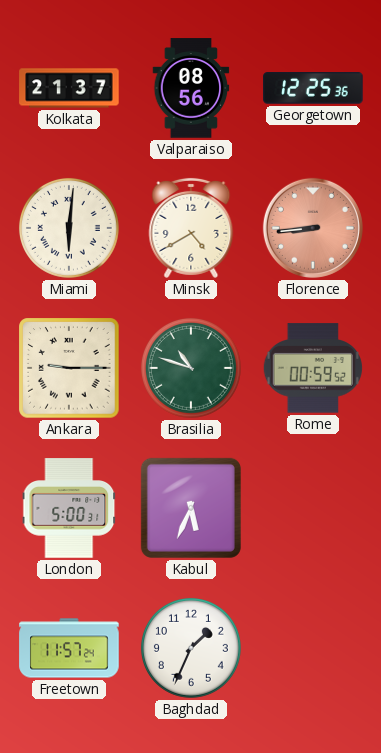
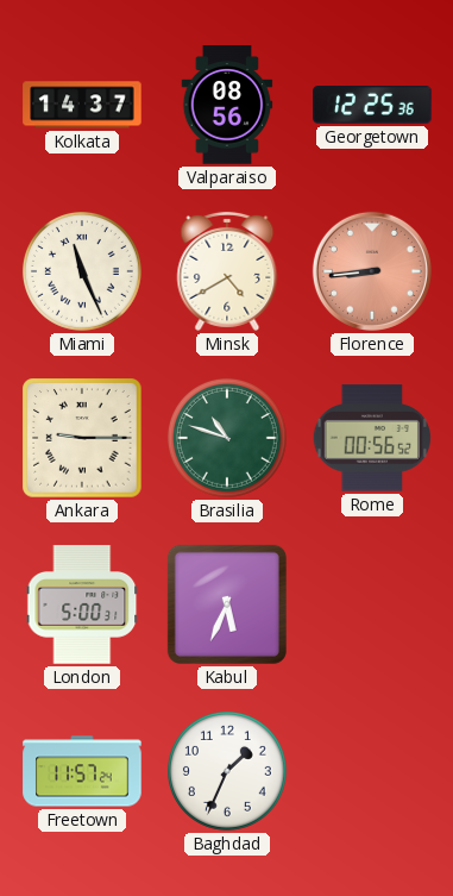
Kolkata: 21:37 -> 14:37
Miami: 6:01 -> 11:26
Rome: 00:59 -> 00:56
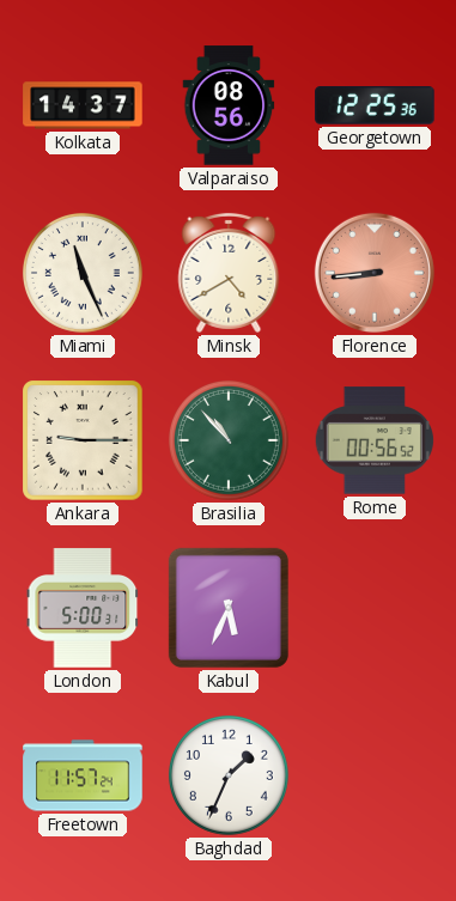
Brasilia: 10:48 -> 10:53
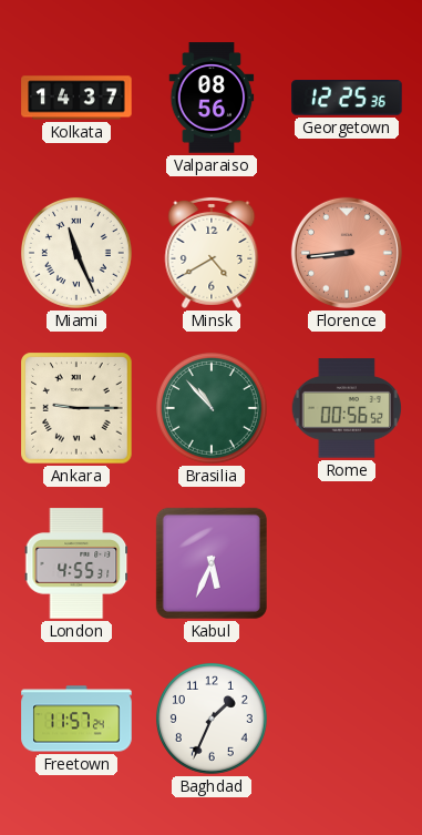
London: 5:00 -> 4:55
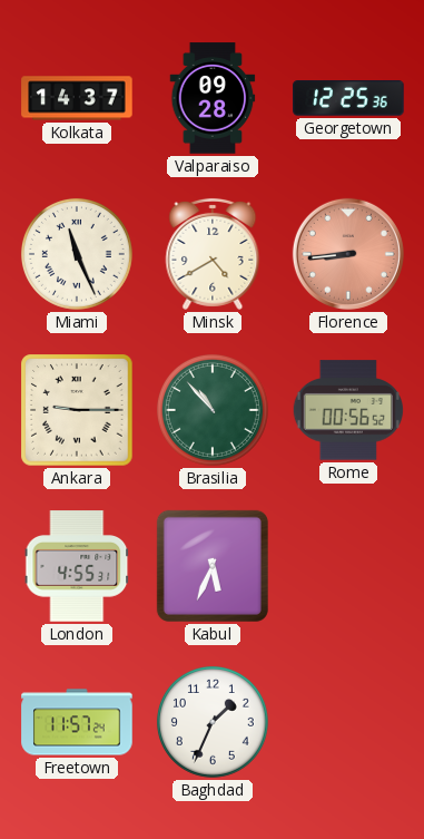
Valparaiso: 08:56 -> 09:28
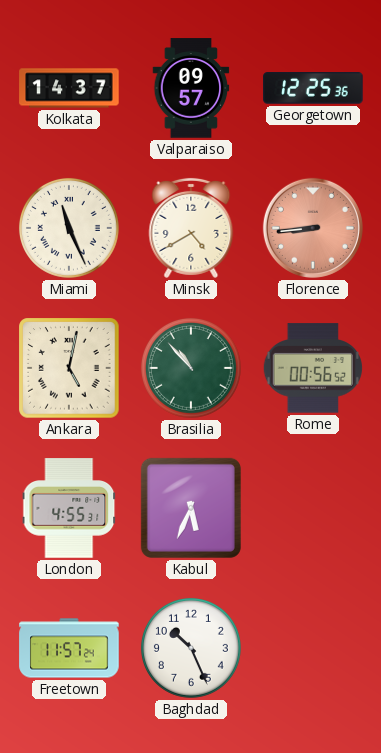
Valparaiso: 09:28 -> 09:57
Ankara: 9:15 -> 5:02
Baghdad: 1:34 -> 10:26
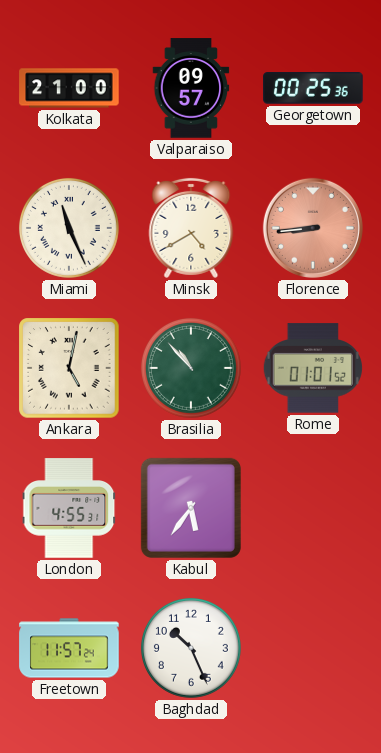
Kolkata: 14:37 -> 21:00
Georgetown: 12:25 -> 00:25
Rome: 00:56 -> 01:01
Kabul: 5:34 -> 5:36
